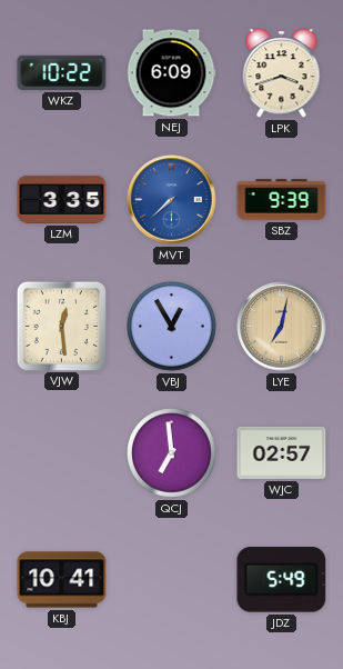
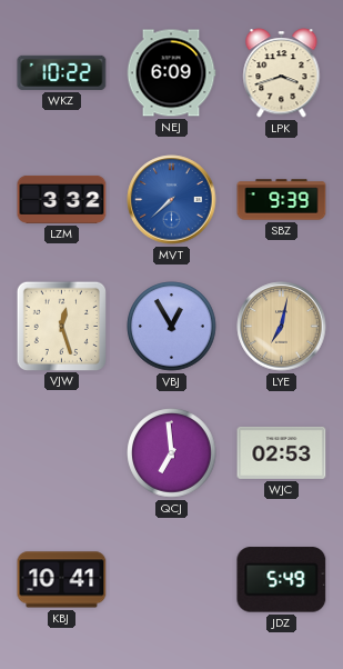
LZM: 3:35 -> 3:32
VJW: 12:29 -> 12:27
WJC: 02:57 -> 02:53
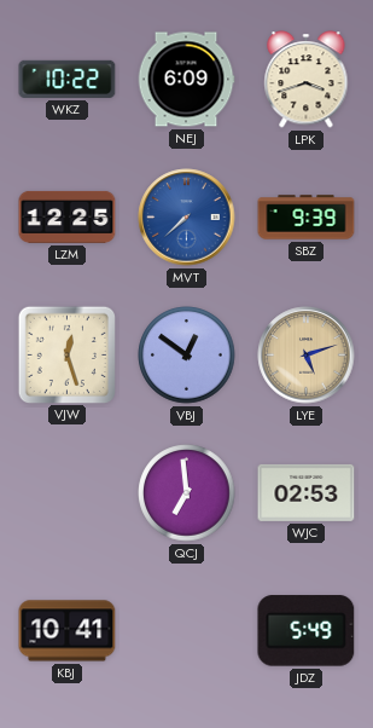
LZM: 3:32 -> 12:25
VBJ: 12:55 -> 12:51
LYE: 7:02 -> 5:12
